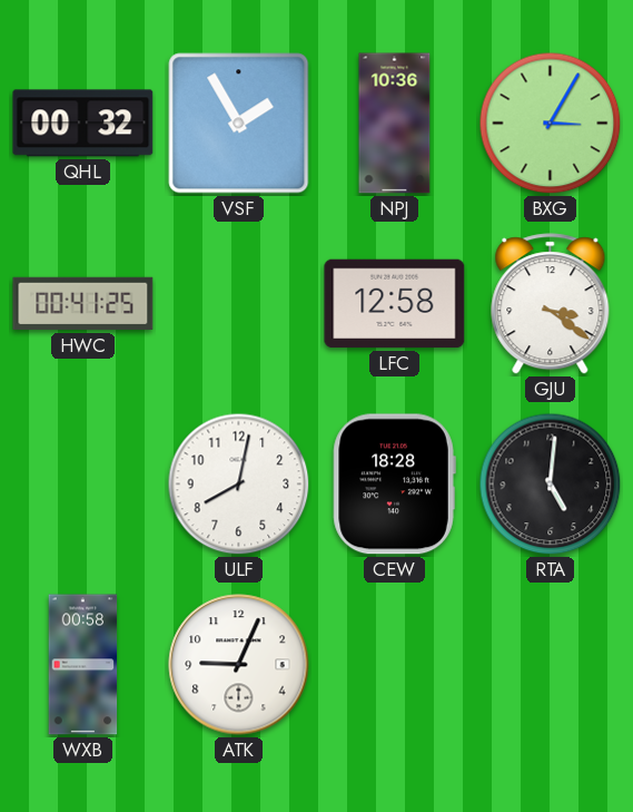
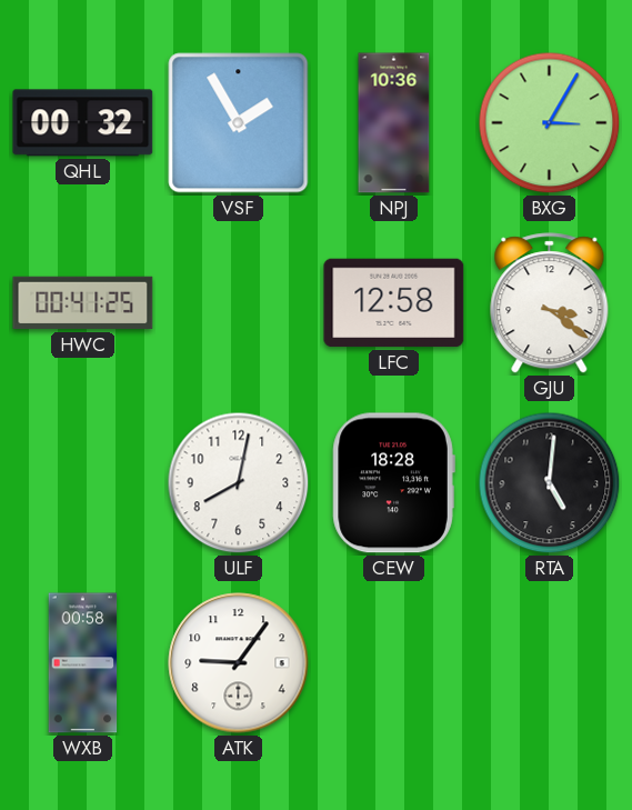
ATK: 9:04 -> 9:06
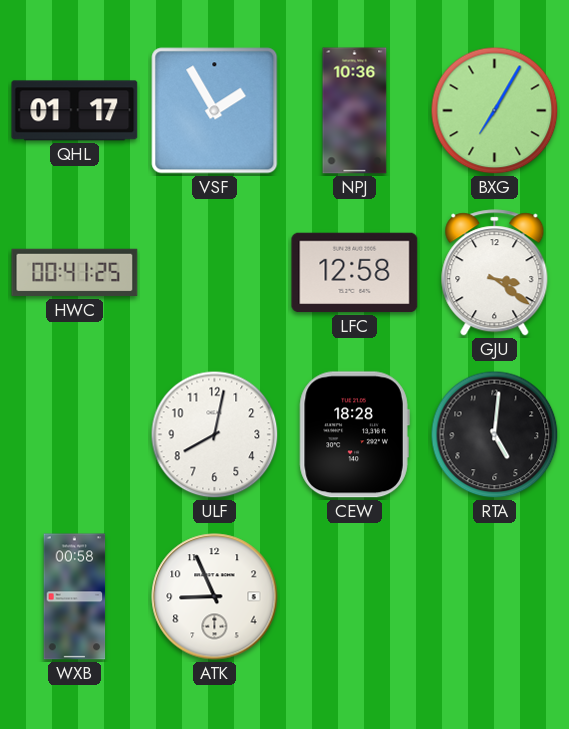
QHL: 00:32 -> 01:17
BXG: 3:05 -> 7:05
ATK: 9:06 -> 8:56
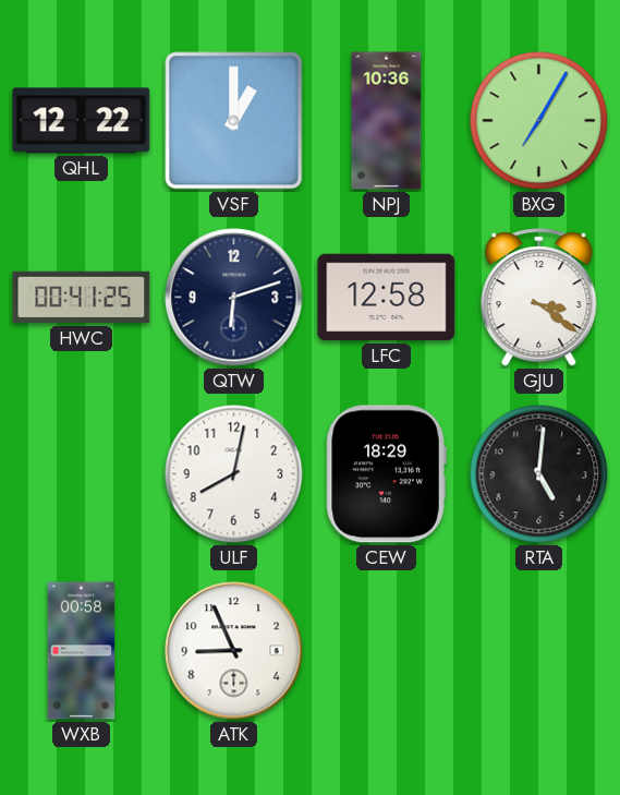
QHL: 01:17 -> 12:22
VSF: 1:55 -> 1:00
QTW: none -> 6:12
CEW: 18:28 -> 18:29
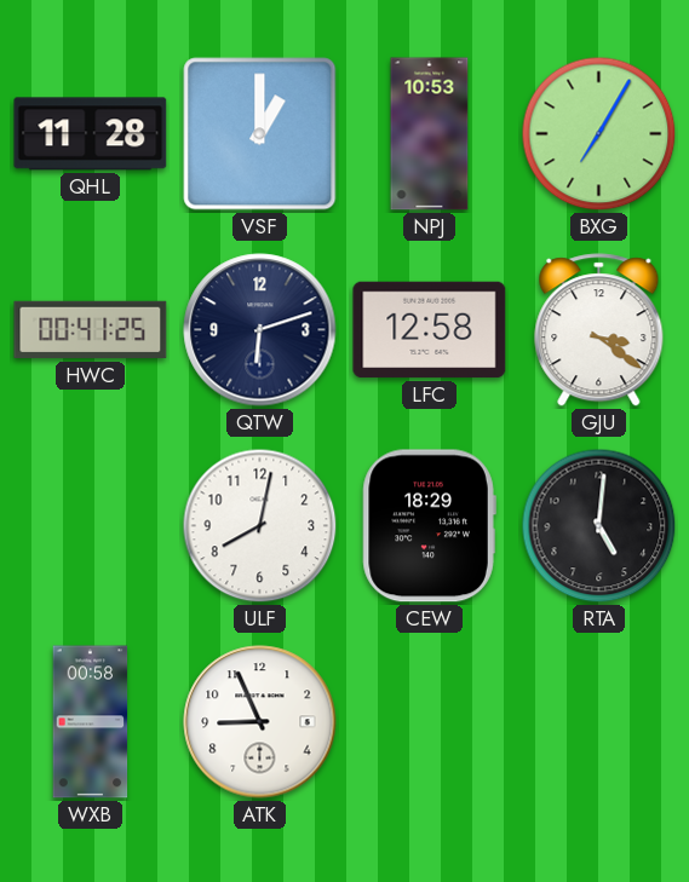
QHL: 12:22 -> 11:28
NPJ: 10:36 -> 10:53
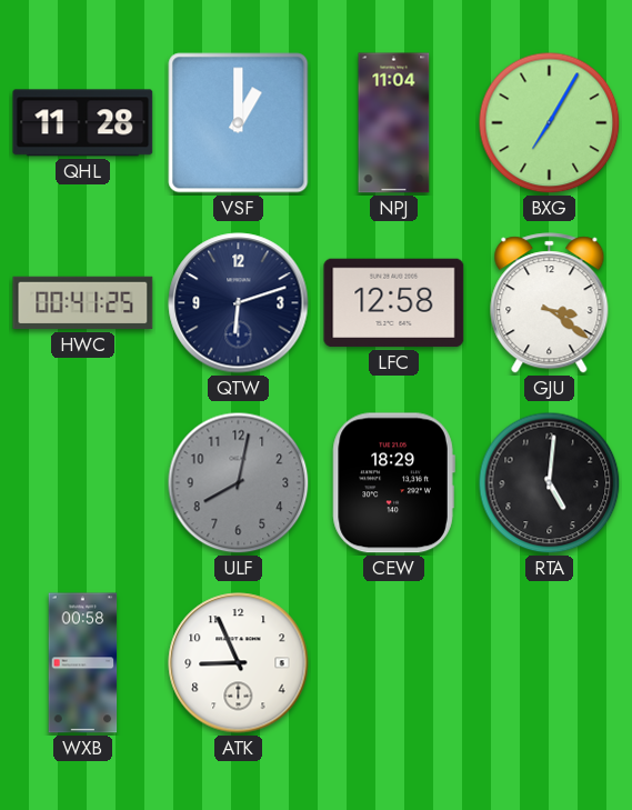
NPJ: 10:53 -> 11:04
ULF dial: white -> grey
